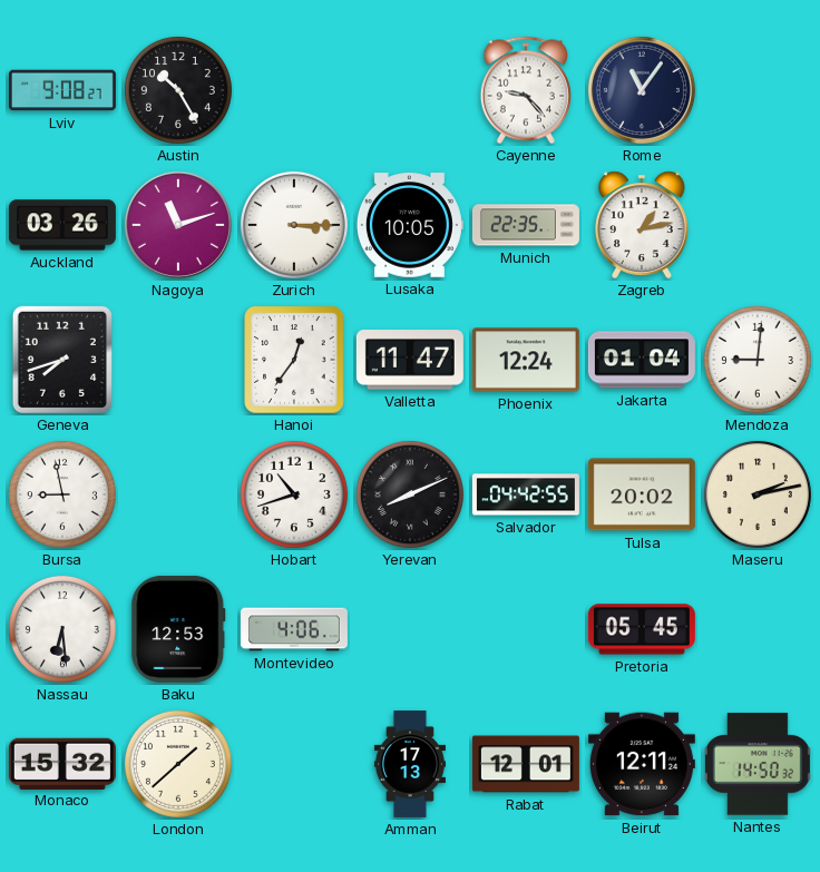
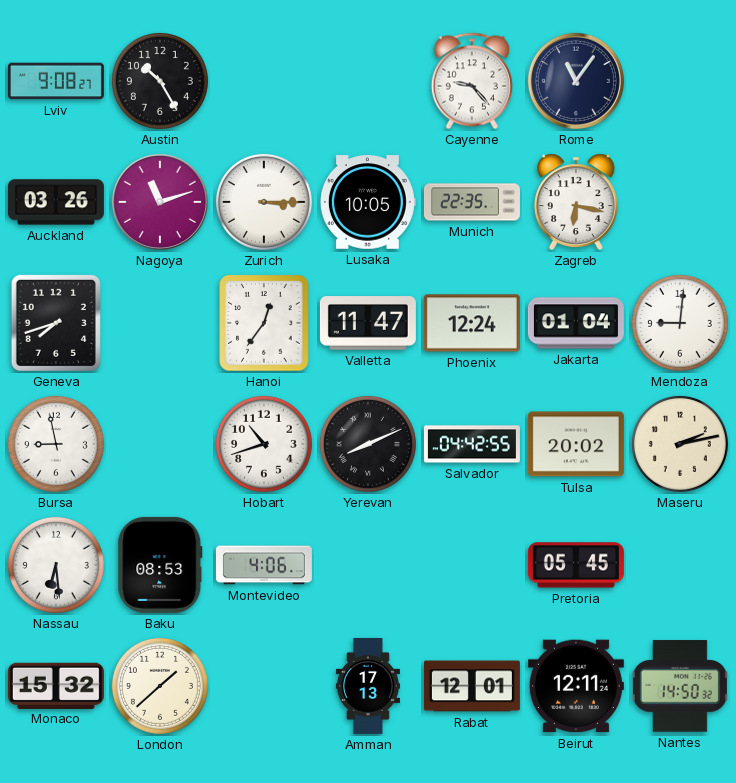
Zagreb: 1:13 -> 6:17
Baku: 12:53 -> 08:53
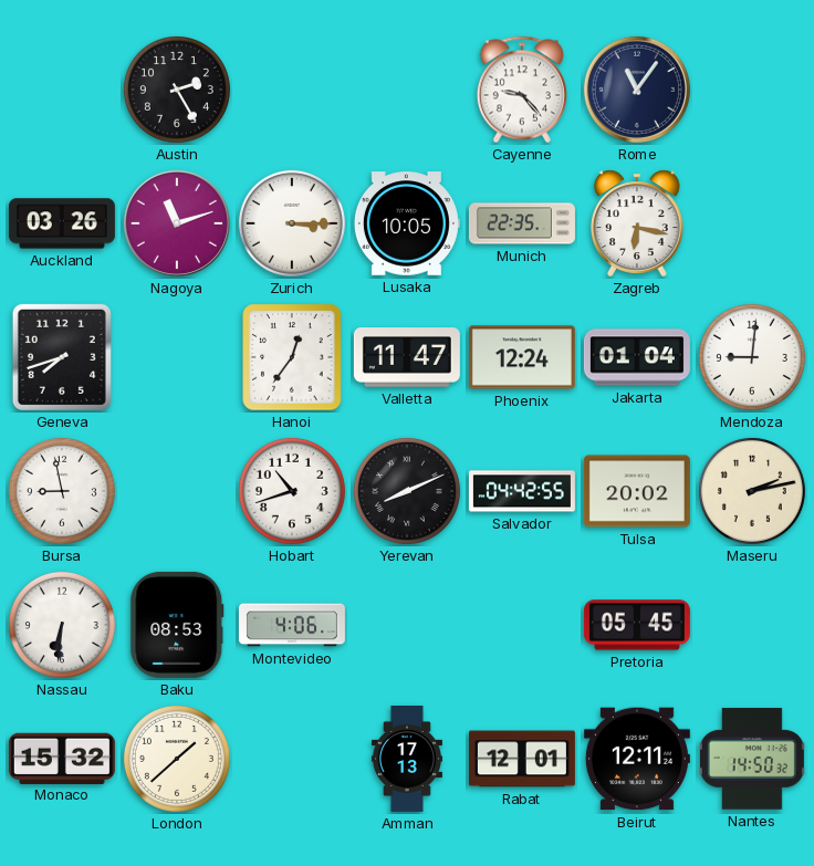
Lviv: 9:08 -> none
Austin: 10:25 -> 2:25
Nassau: 6:29 -> 6:31
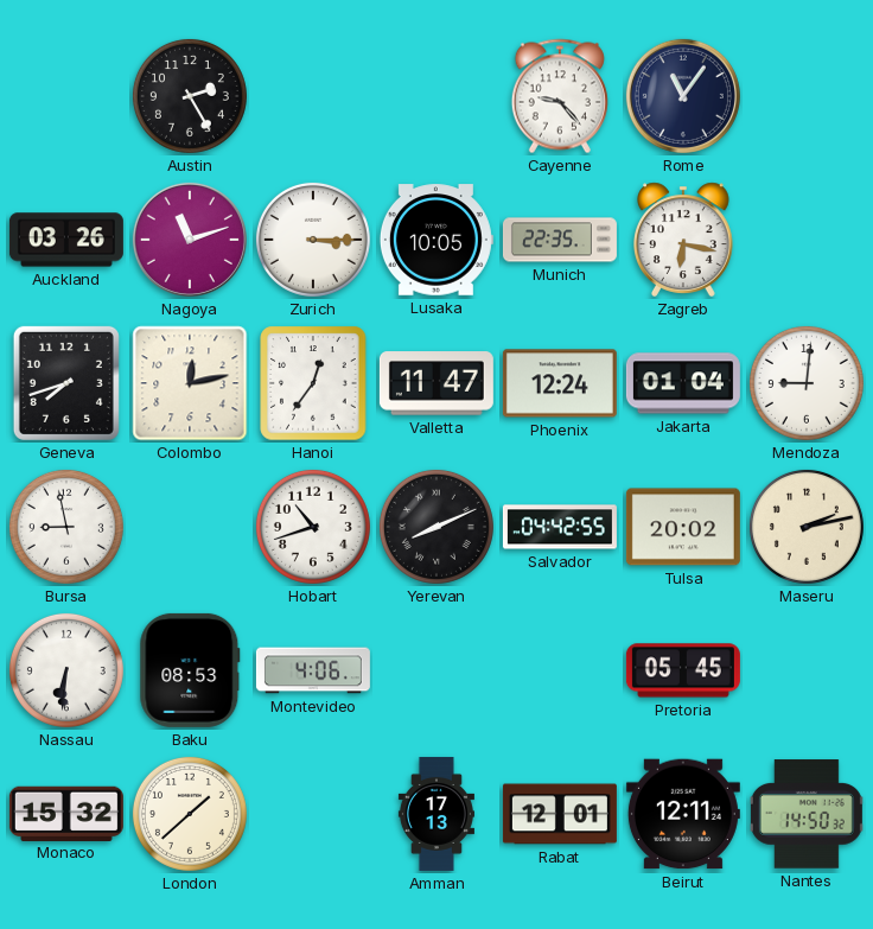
Colombo: none -> 12:13
